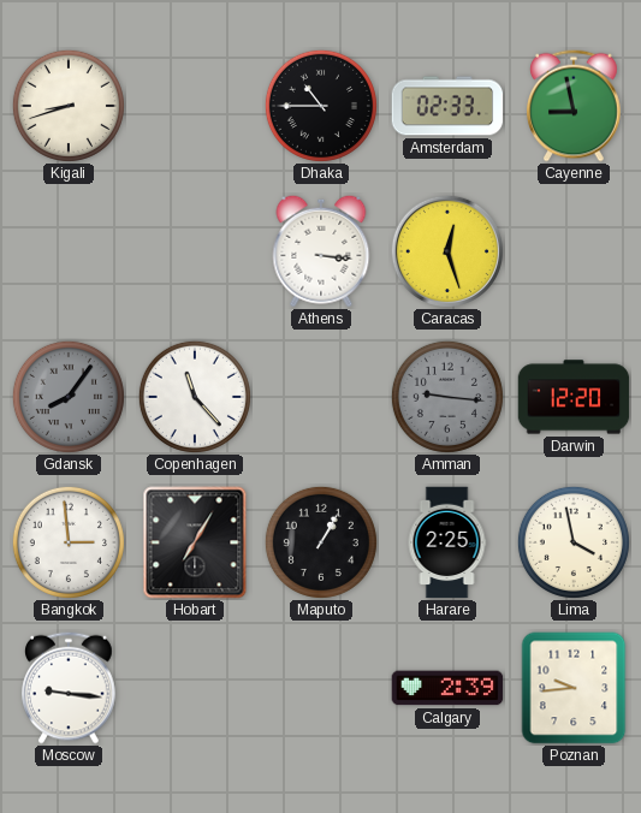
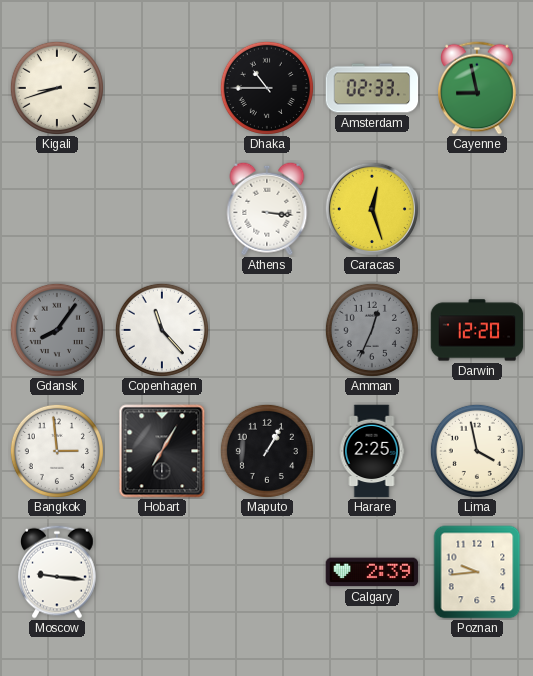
Amman: 9:16 -> 12:34
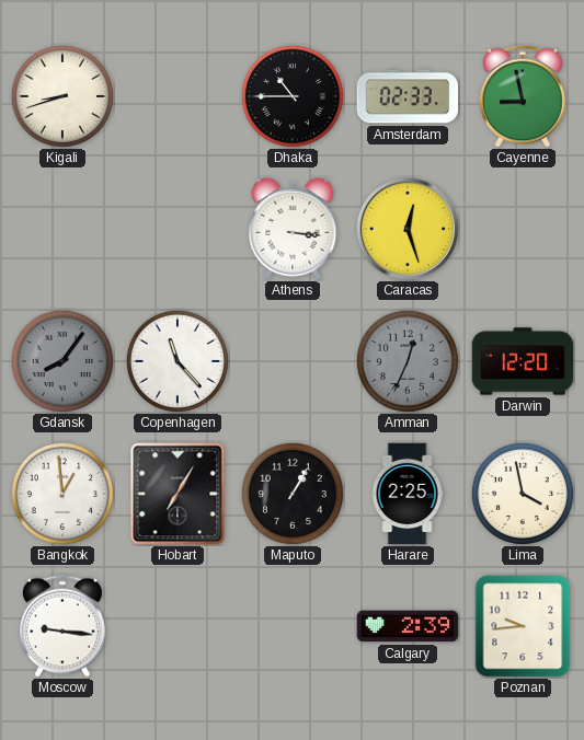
Bangkok: 2:59 -> 12:59
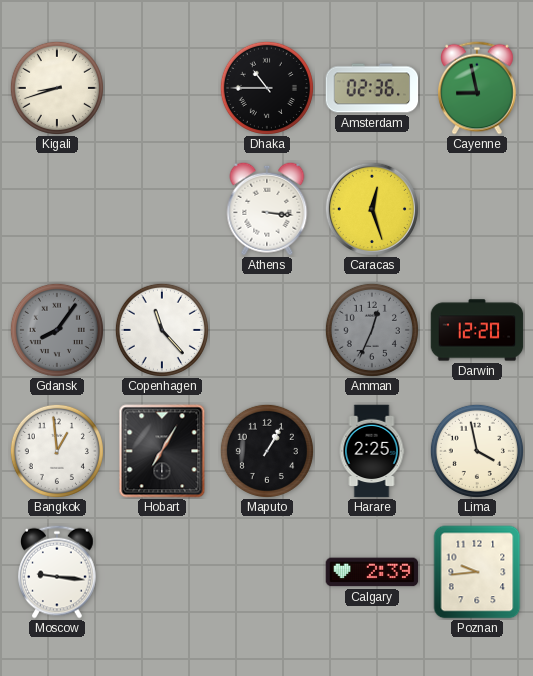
Amsterdam: 02:33 -> 02:36
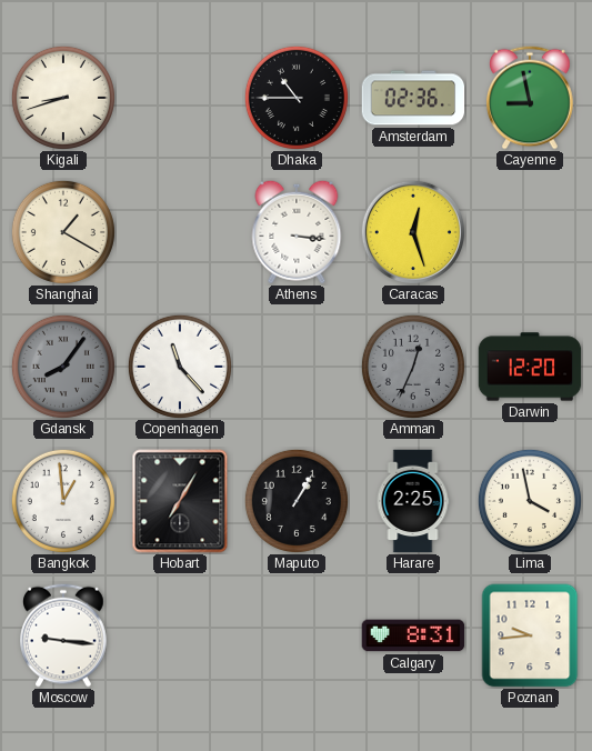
Shanghai: none -> 1:20
Calgary: 2:39 -> 8:31
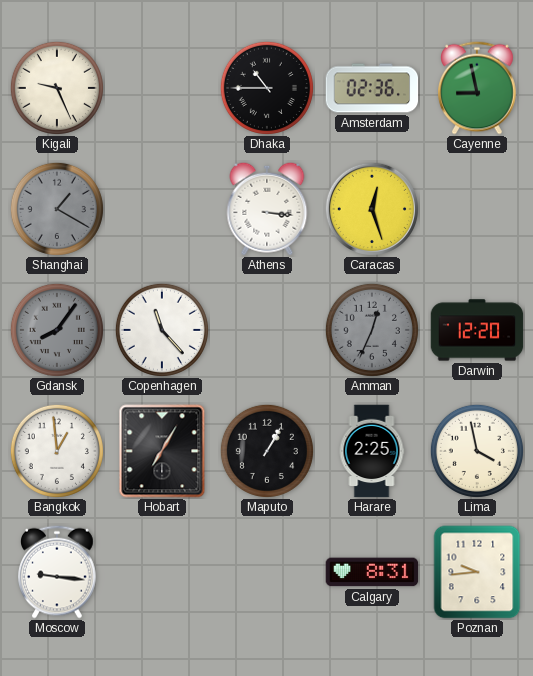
Kigali: 8:42 -> 9:26
Shanghai dial: cream -> grey
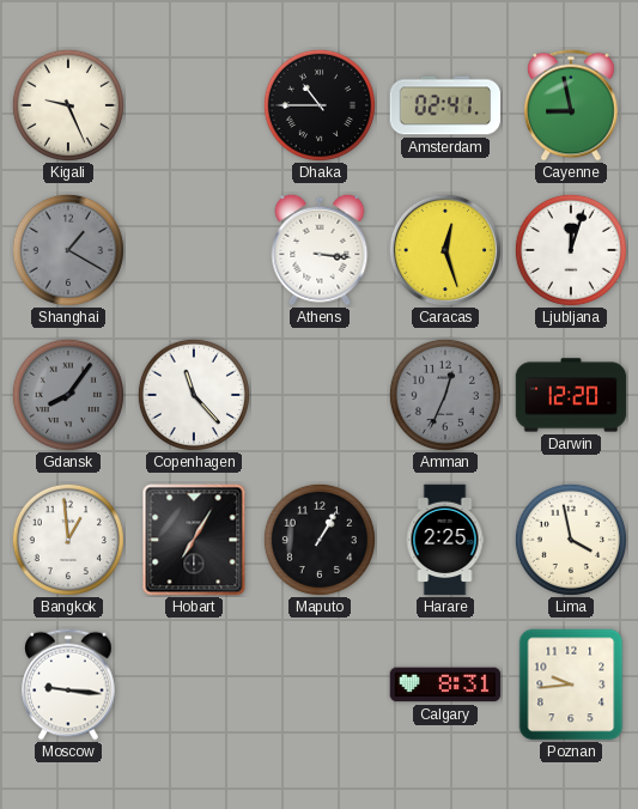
Amsterdam: 02:36 -> 02:41
Ljubljana: none -> 12:03
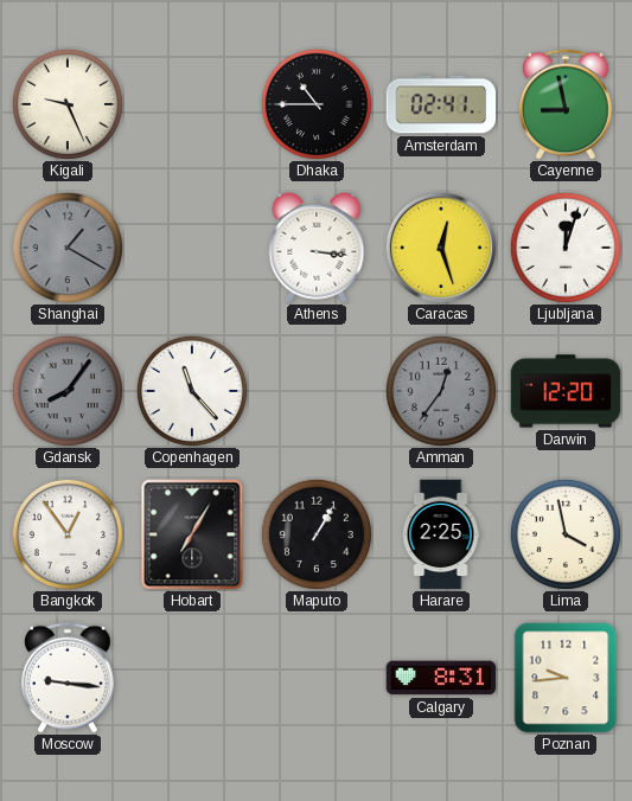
Amman: 12:34 -> 12:36
Bangkok: 12:59 -> 12:54
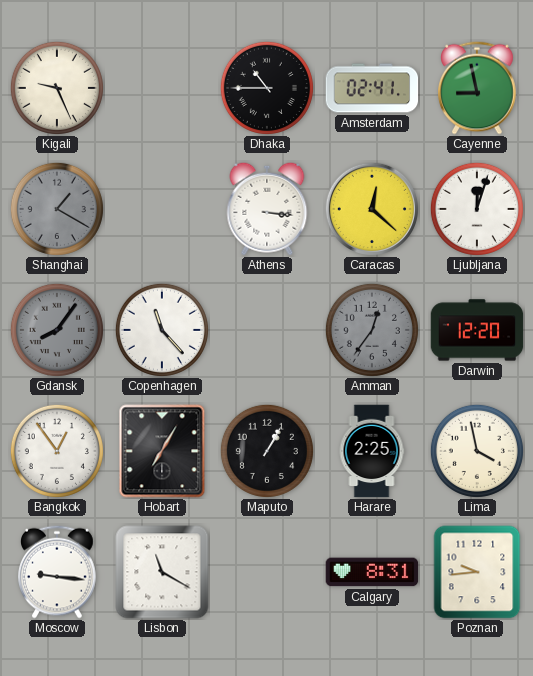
Caracas: 12:27 -> 12:22
Lisbon: none -> 11:20
